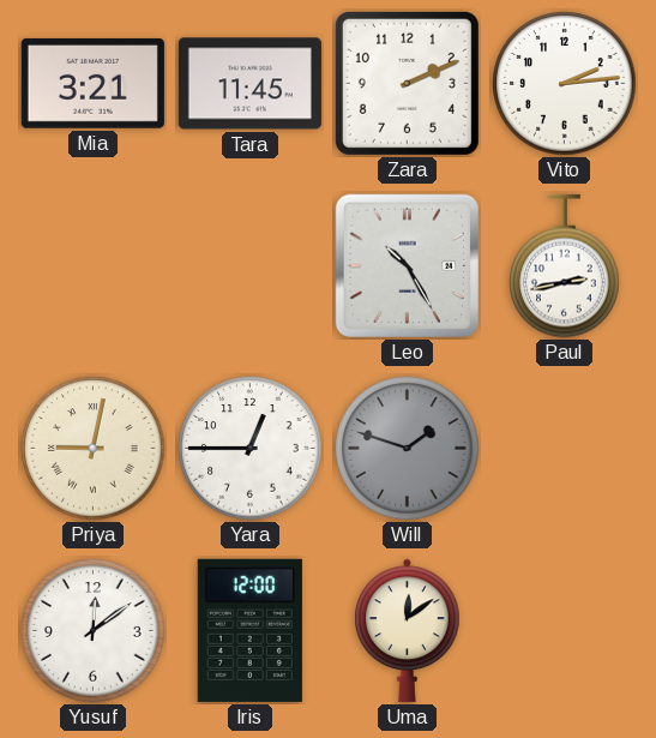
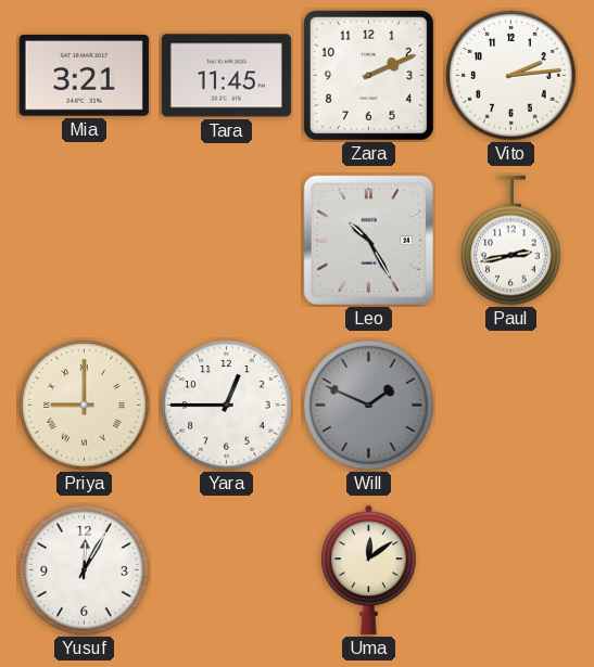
Priya: 9:02 -> 9:00
Will: 1:48 -> 1:49
Yusuf: 12:09 -> 12:05
Iris: 12:00 -> none
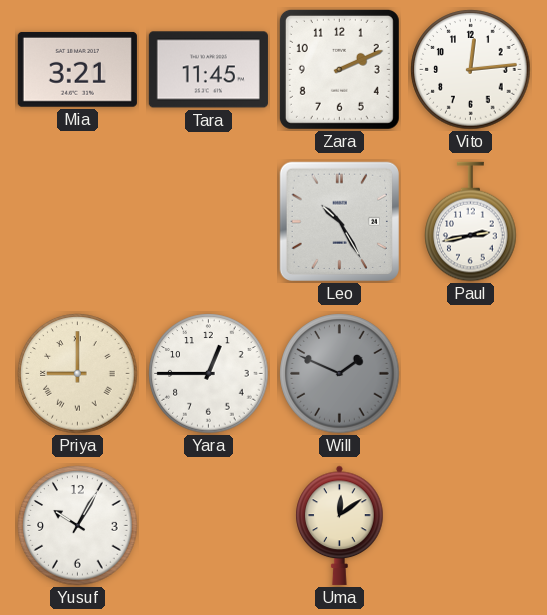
Vito: 2:14 -> 12:14
Yusuf: 12:05 -> 10:05
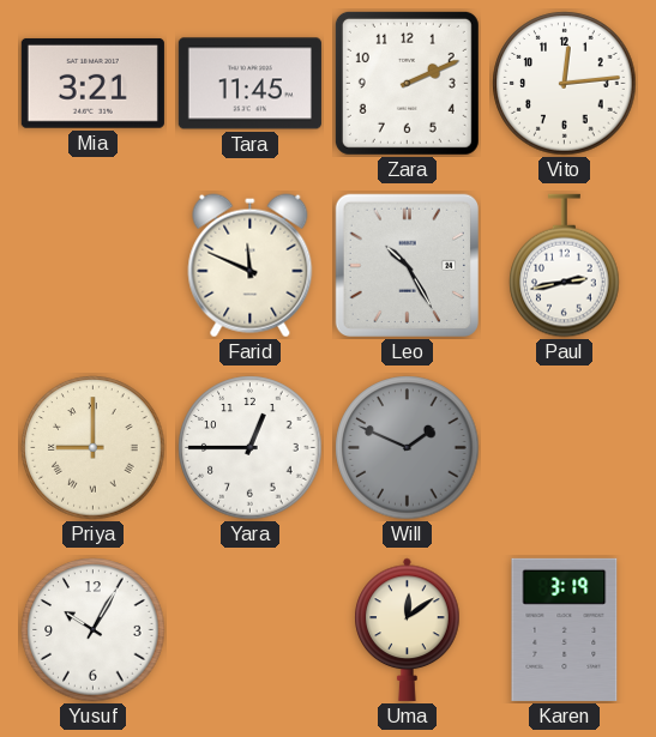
Farid: none -> 11:49
Karen: none -> 3:19
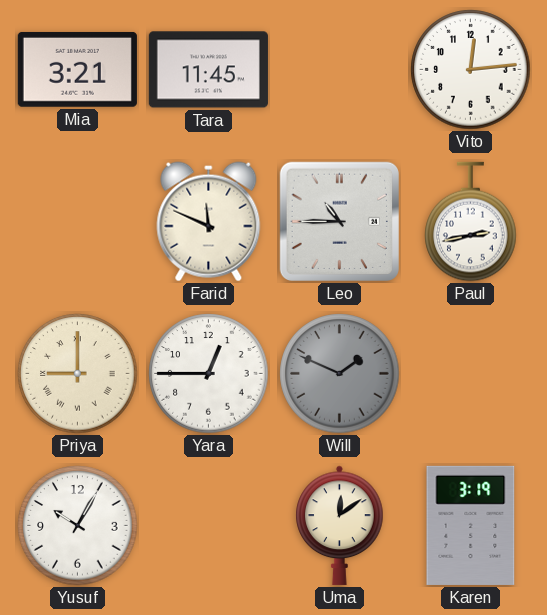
Zara: 2:11 -> none
Leo: 10:25 -> 10:45
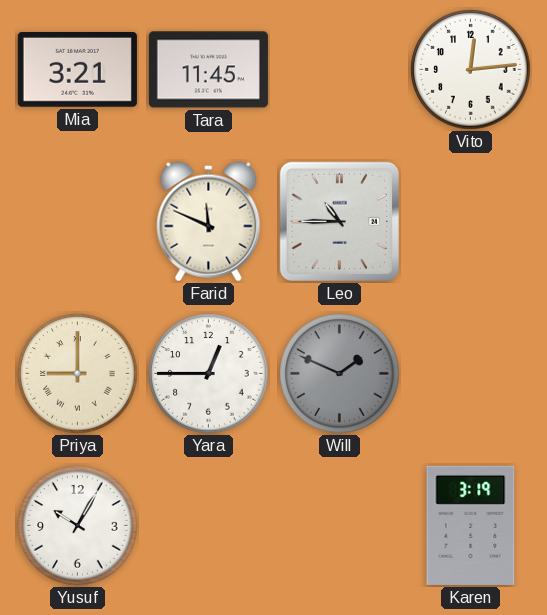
Paul: 2:43 -> none
Uma: 12:09 -> none
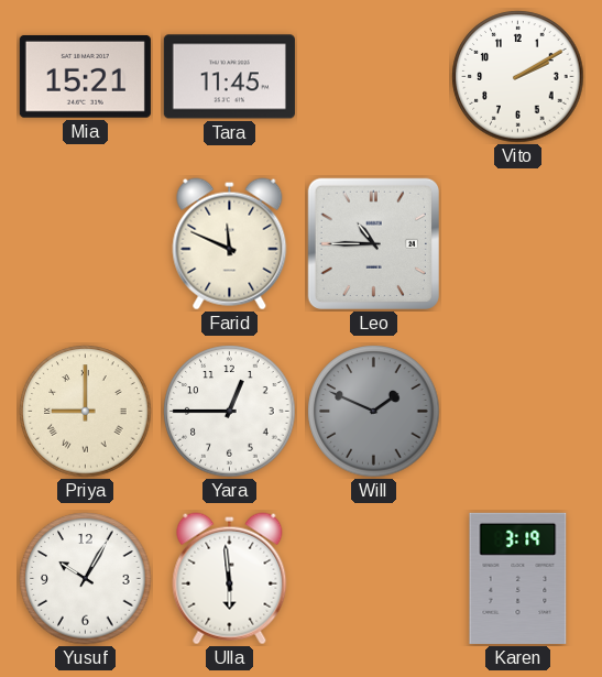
Mia: 3:21 -> 15:21
Vito: 12:14 -> 2:10
Ulla: none -> 5:59
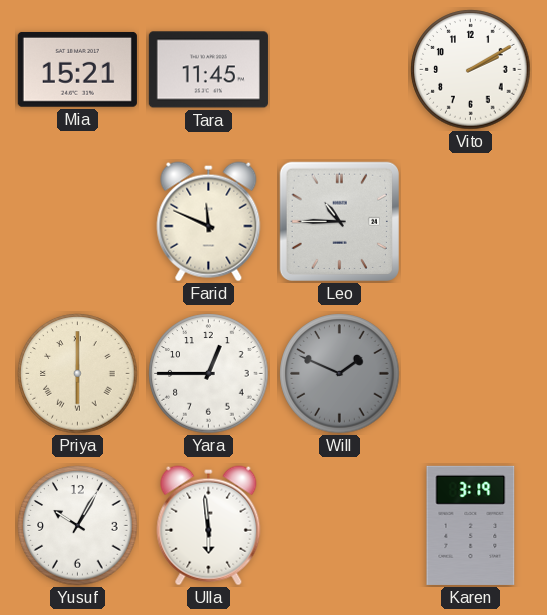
Priya: 9:00 -> 6:00
